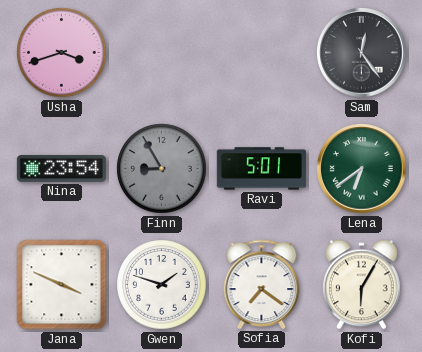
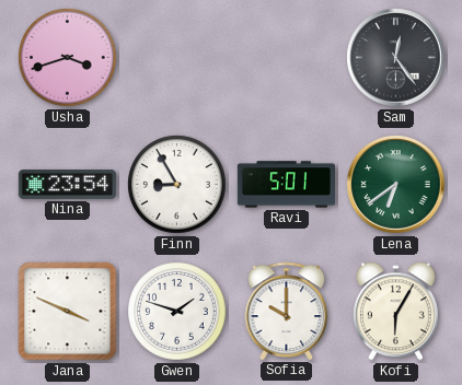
Finn dial: grey -> white
Sofia: 7:21 -> 10:00
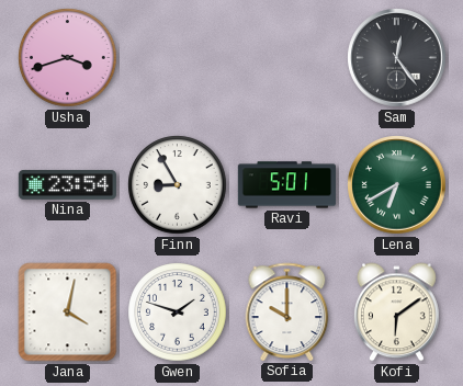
Lena: 6:39 -> 6:40
Jana: 3:49 -> 4:02
Kofi: 6:05 -> 6:09
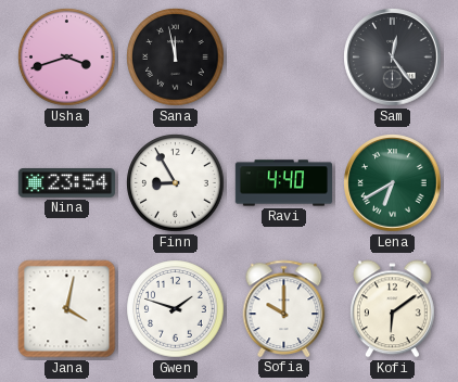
Sana: none -> 11:58
Ravi: 5:01 -> 4:40
